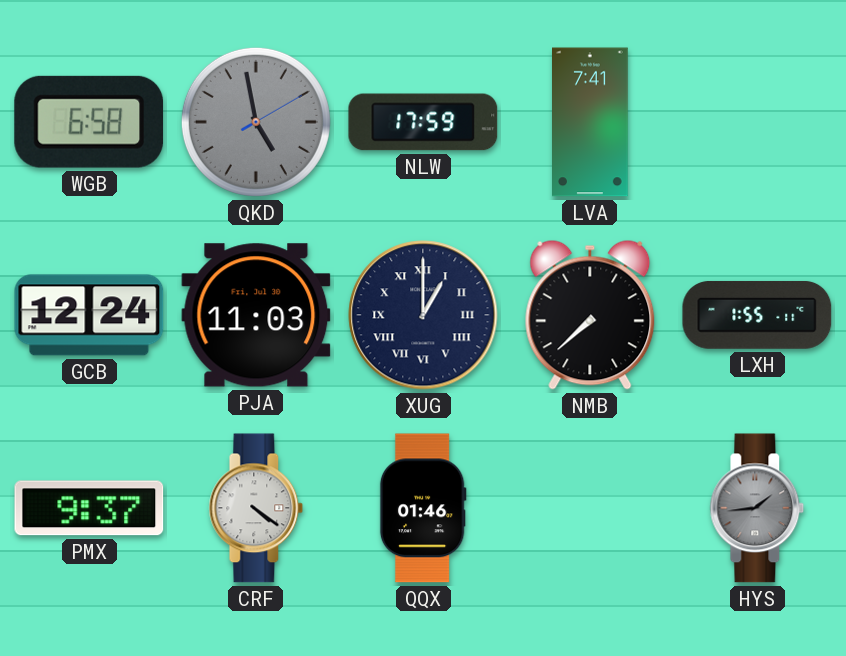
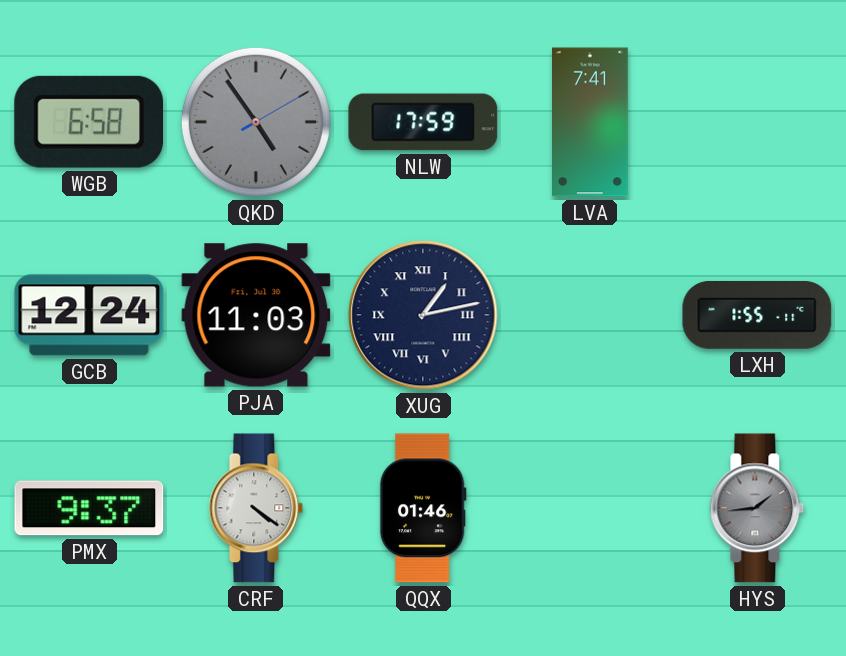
QKD: 4:58 -> 4:54
XUG: 1:00 -> 1:13
NMB: 7:38 -> none
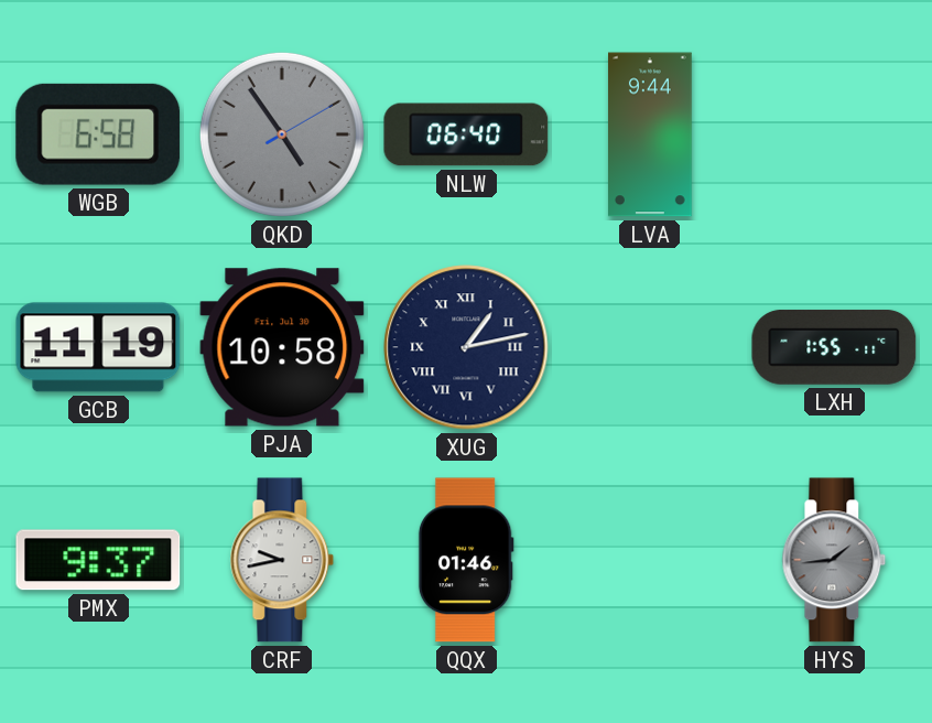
NLW: 17:59 -> 06:40
LVA: 7:41 -> 9:44
GCB: 12:24 -> 11:19
PJA: 11:03 -> 10:58
CRF: 4:21 -> 9:43
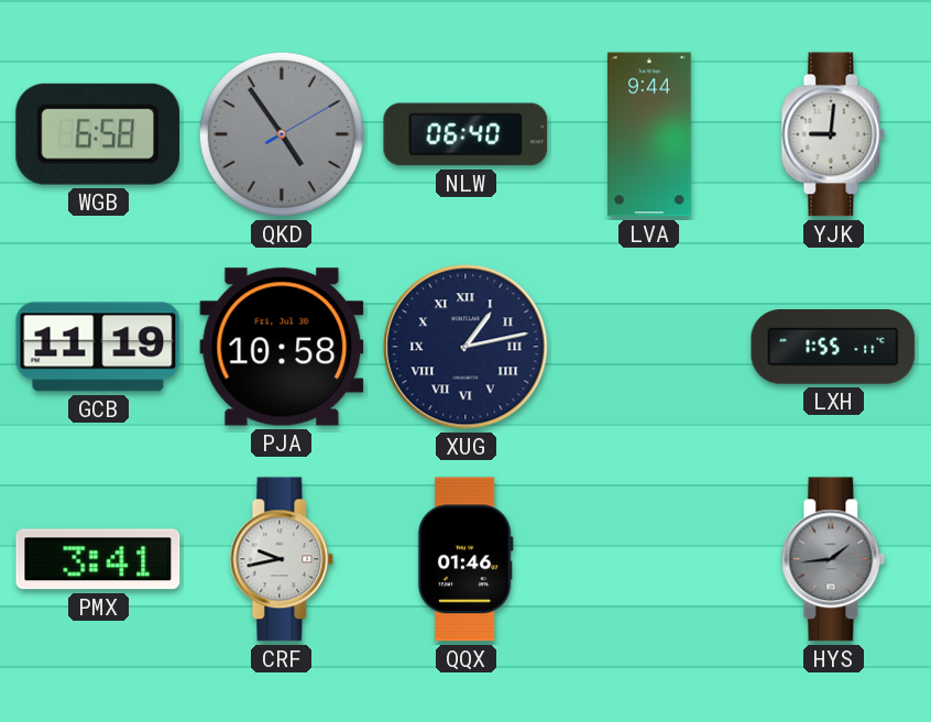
YJK: none -> 9:01
PMX: 9:37 -> 3:41
